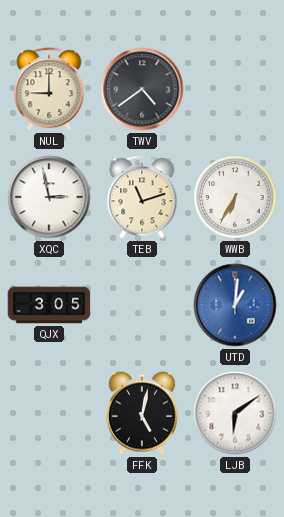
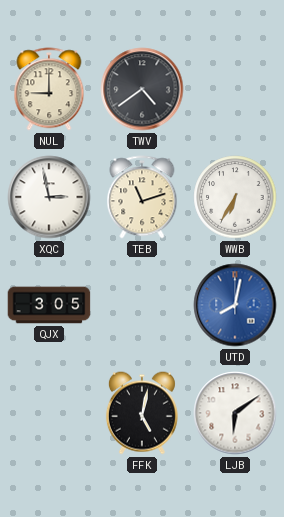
UTD: 1:01 -> 8:02
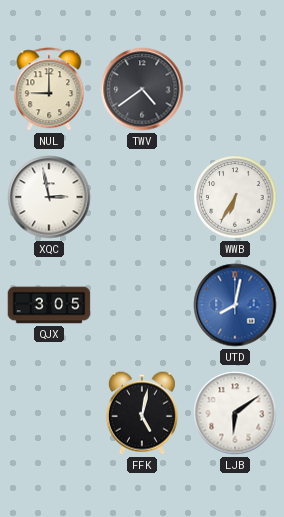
TEB: 11:12 -> none
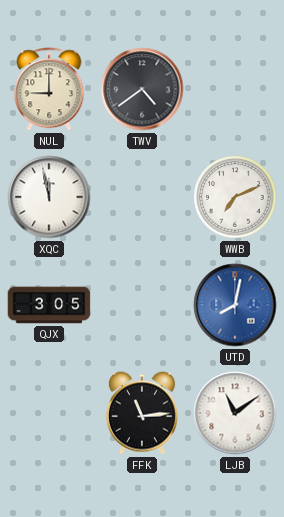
XQC: 2:58 -> 11:58
WWB: 6:35 -> 7:11
FFK: 5:02 -> 11:14
LJB: 6:09 -> 11:09
